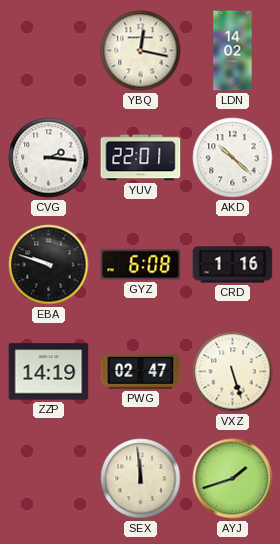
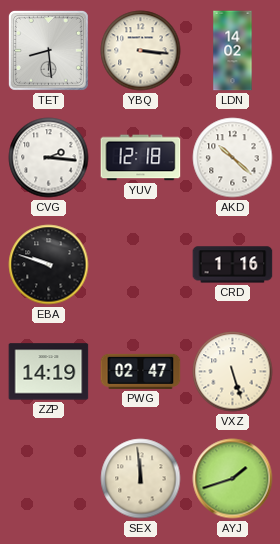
TET: none -> 8:29
YBQ: 12:17 -> 3:16
YUV: 22:01 -> 12:18
GYZ: 6:08 -> none
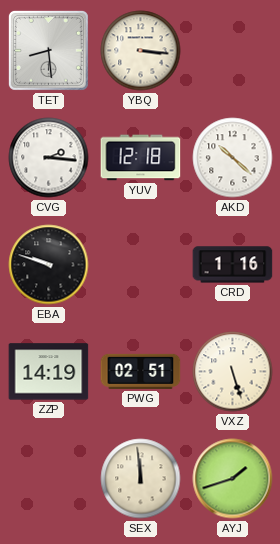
LDN: 14:02 -> none
PWG: 02:47 -> 02:51
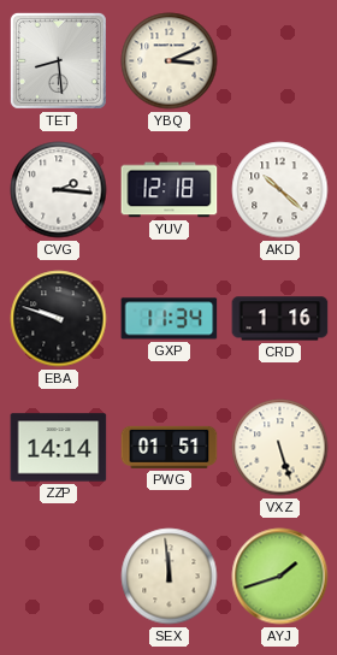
YBQ: 3:16 -> 3:11
GXP: none -> 11:34
ZZP: 14:19 -> 14:14
PWG: 02:51 -> 01:51
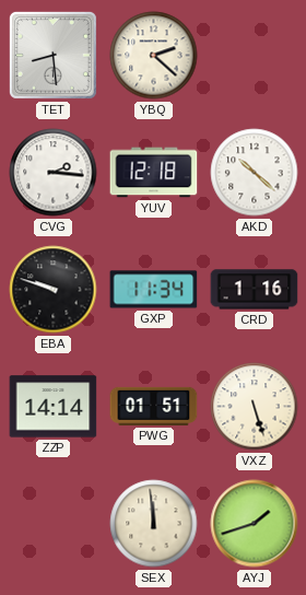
YBQ: 3:11 -> 2:22
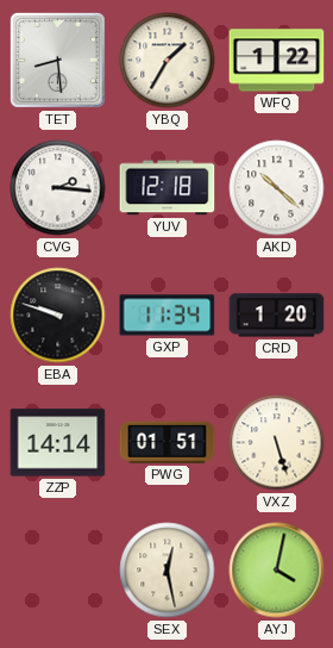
YBQ: 2:22 -> 1:35
WFQ: none -> 1:22
CRD: 1:16 -> 1:20
SEX: 11:59 -> 12:28
AYJ: 1:42 -> 4:02
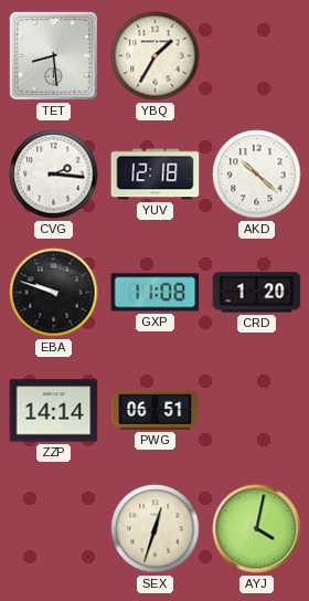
WFQ: 1:22 -> none
GXP: 11:34 -> 11:08
PWG: 01:51 -> 06:51
VXZ: 5:27 -> none
SEX: 12:28 -> 12:33
